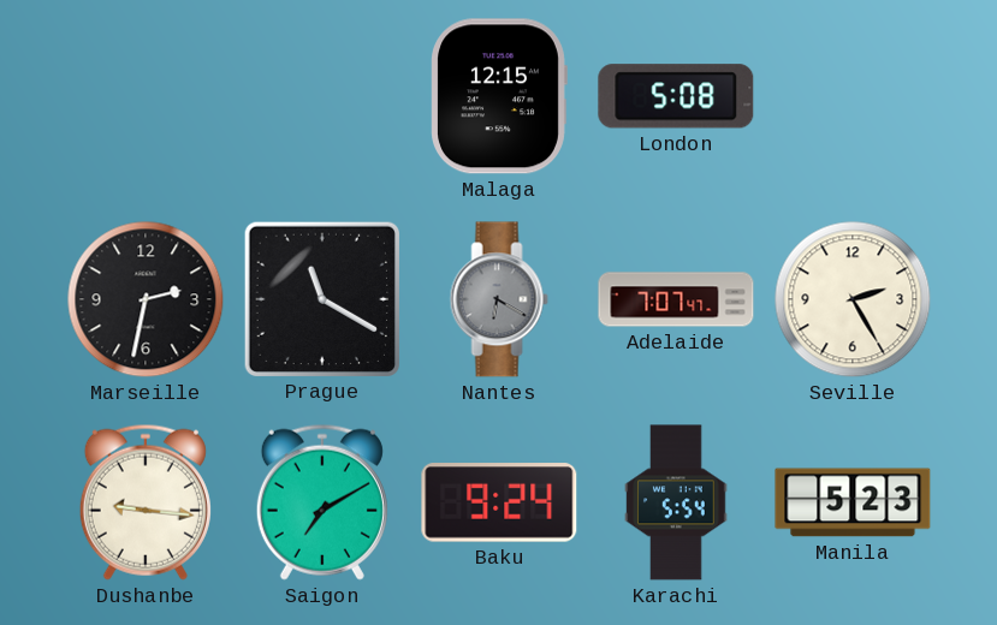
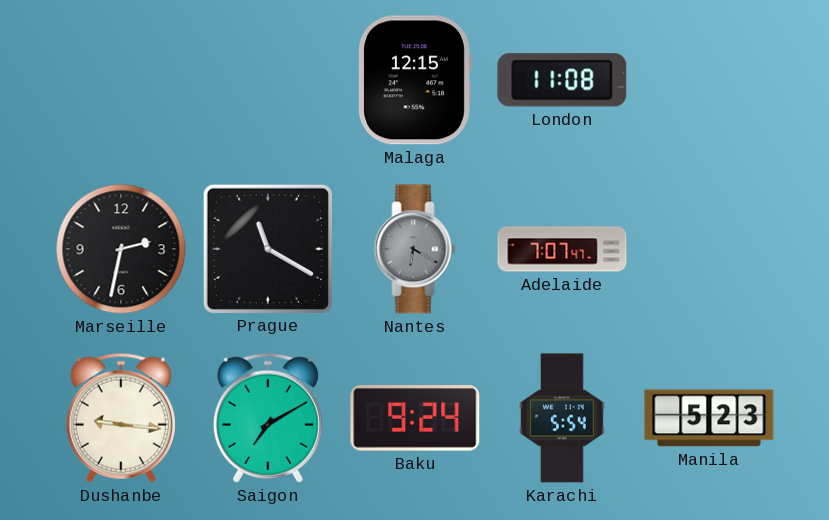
London: 5:08 -> 11:08
Seville: 2:25 -> none
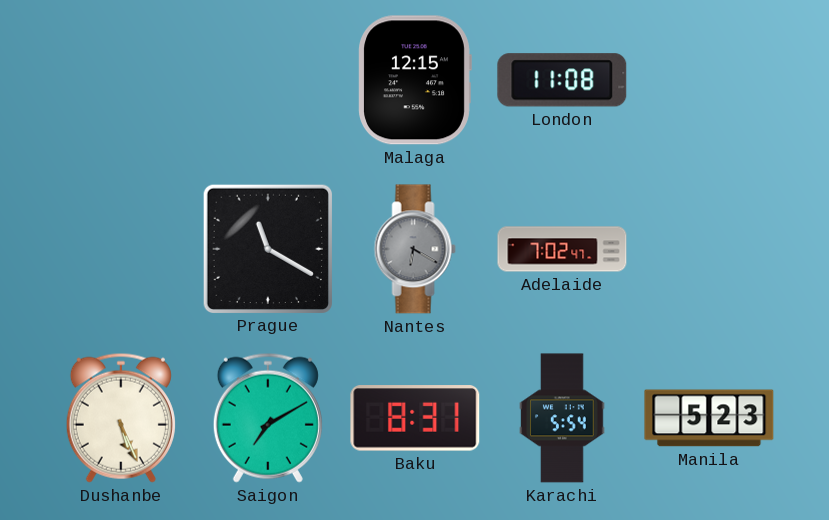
Marseille: 2:32 -> none
Adelaide: 7:07 -> 7:02
Dushanbe: 9:16 -> 5:26
Baku: 9:24 -> 8:31
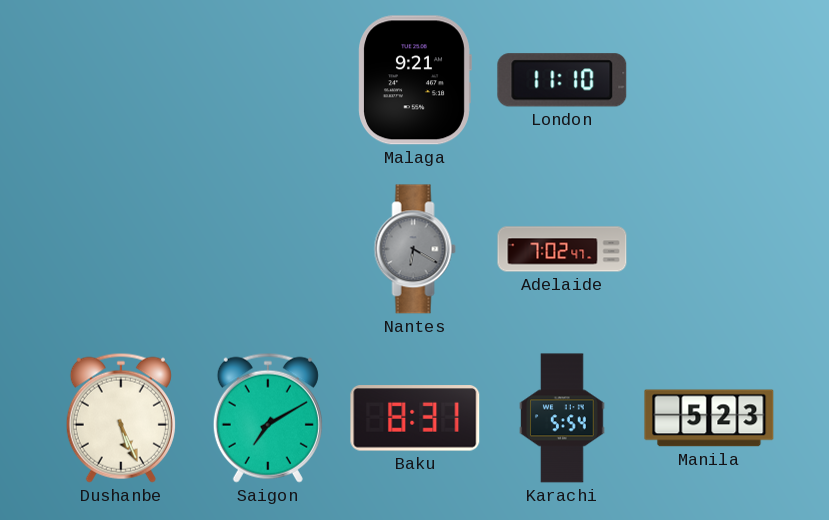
Malaga: 12:15 -> 9:21
London: 11:08 -> 11:10
Prague: 11:20 -> none
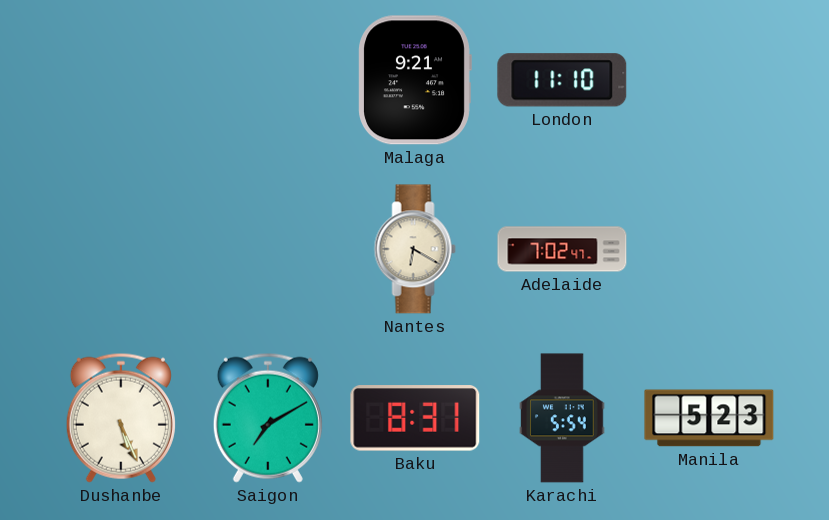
Nantes dial: grey -> cream
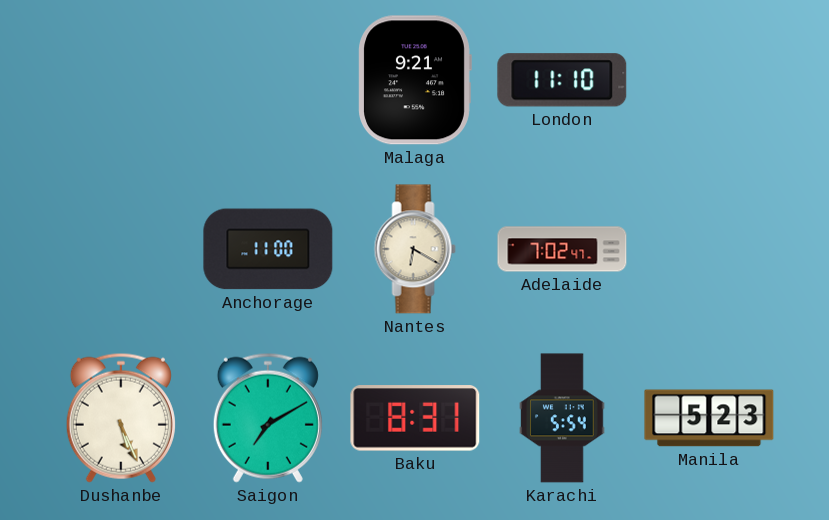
Anchorage: none -> 11:00
